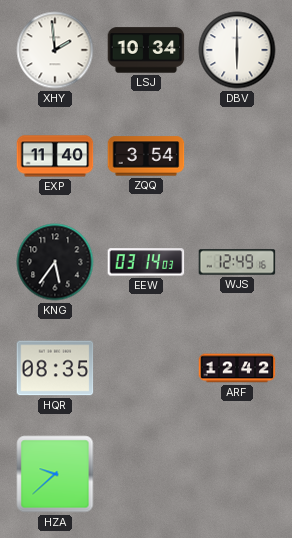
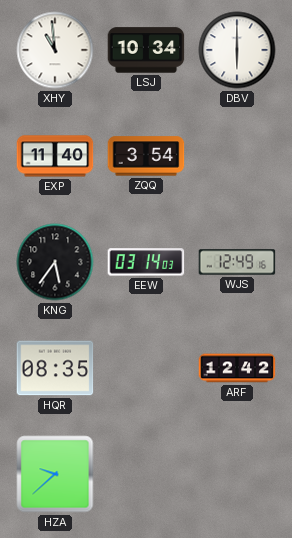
XHY: 1:59 -> 10:59
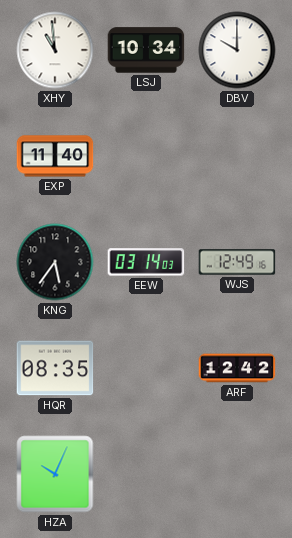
DBV: 6:00 -> 10:00
ZQQ: 3:54 -> none
HZA: 9:38 -> 10:04
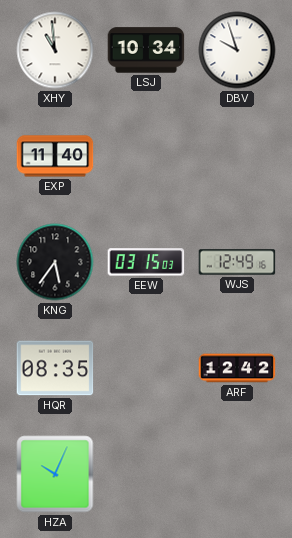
DBV: 10:00 -> 9:57
EEW: 03:14 -> 03:15
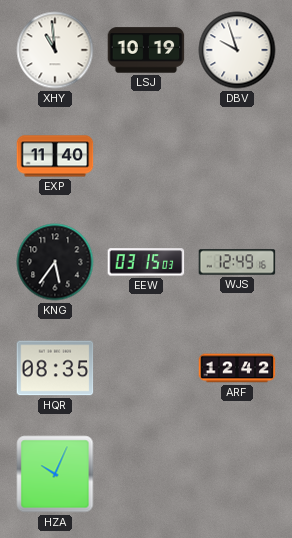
LSJ: 10:34 -> 10:19
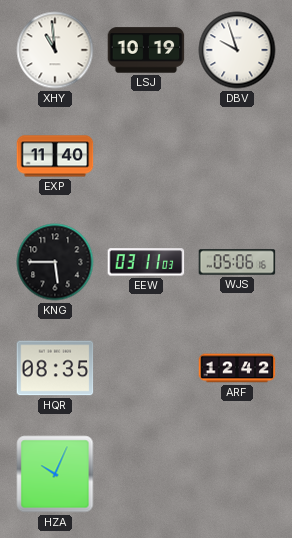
KNG: 5:36 -> 5:45
EEW: 03:15 -> 03:11
WJS: 12:49 -> 05:06
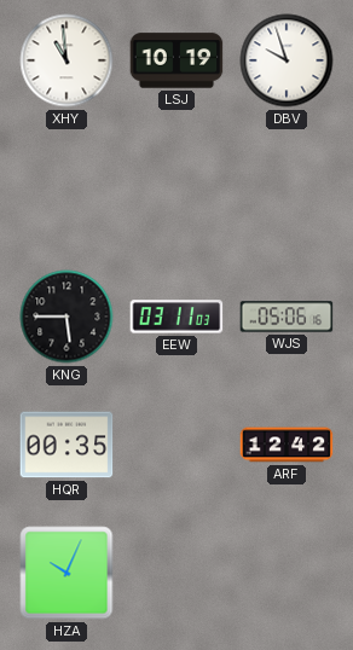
EXP: 11:40 -> none
HQR: 08:35 -> 00:35
